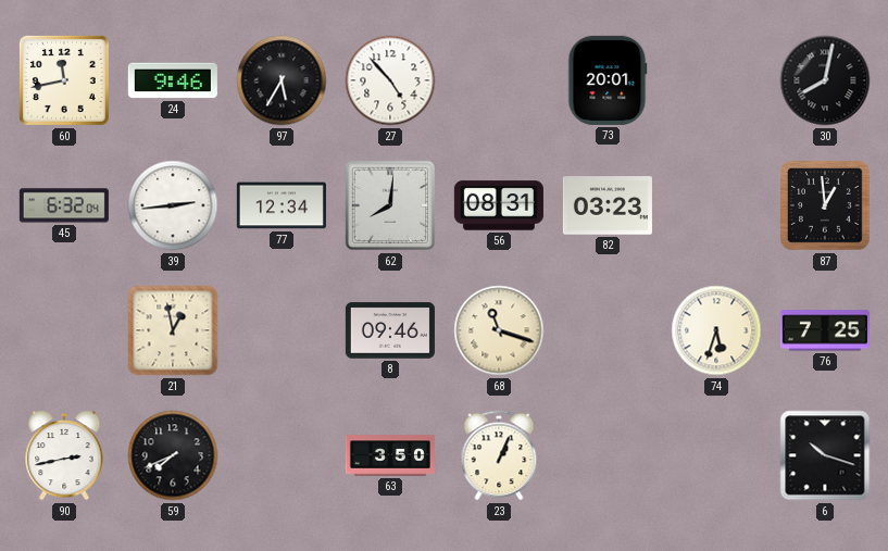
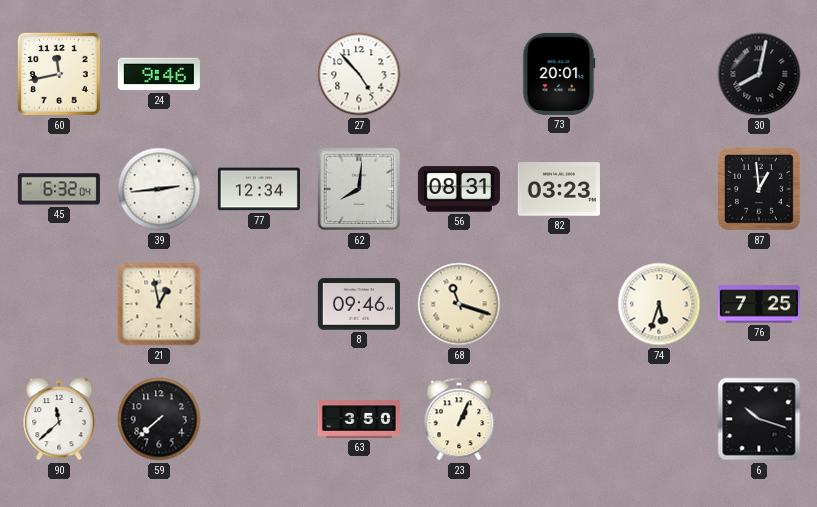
97: 5:35 -> none
90: 2:43 -> 11:38
59: 7:41 -> 7:38
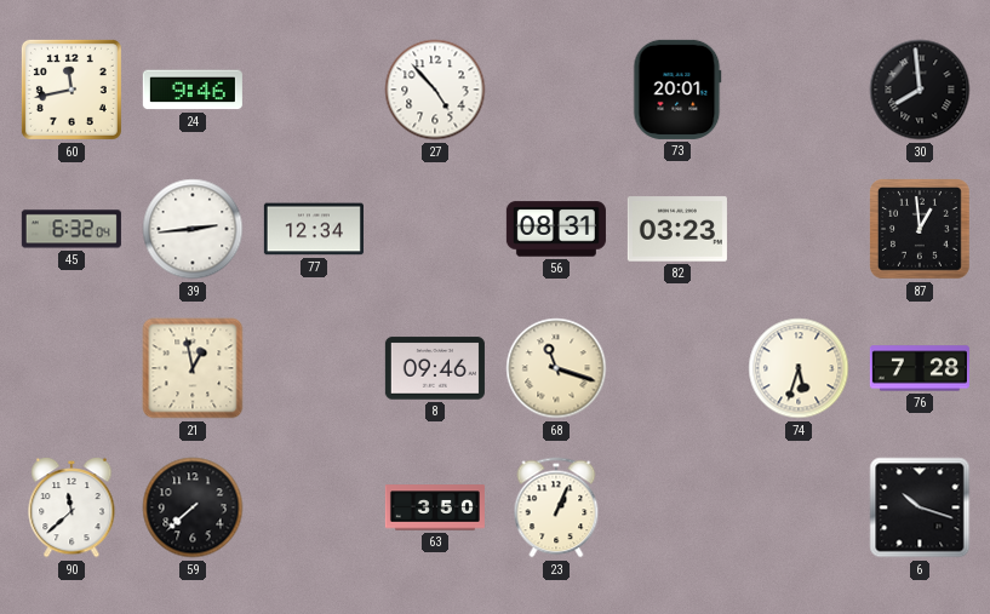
30: 8:02 -> 7:59
62: 8:01 -> none
76: 7:25 -> 7:28
